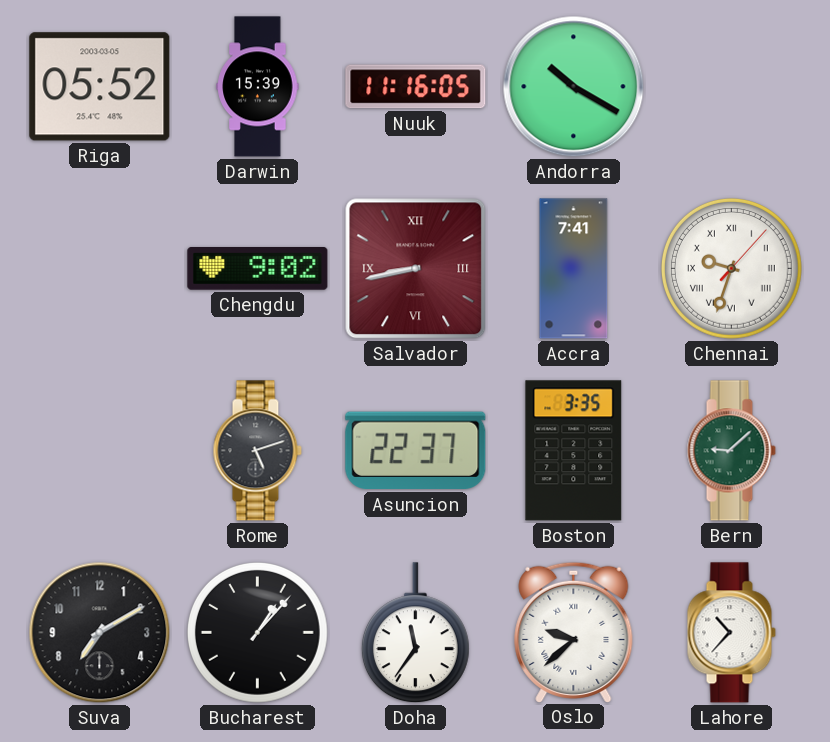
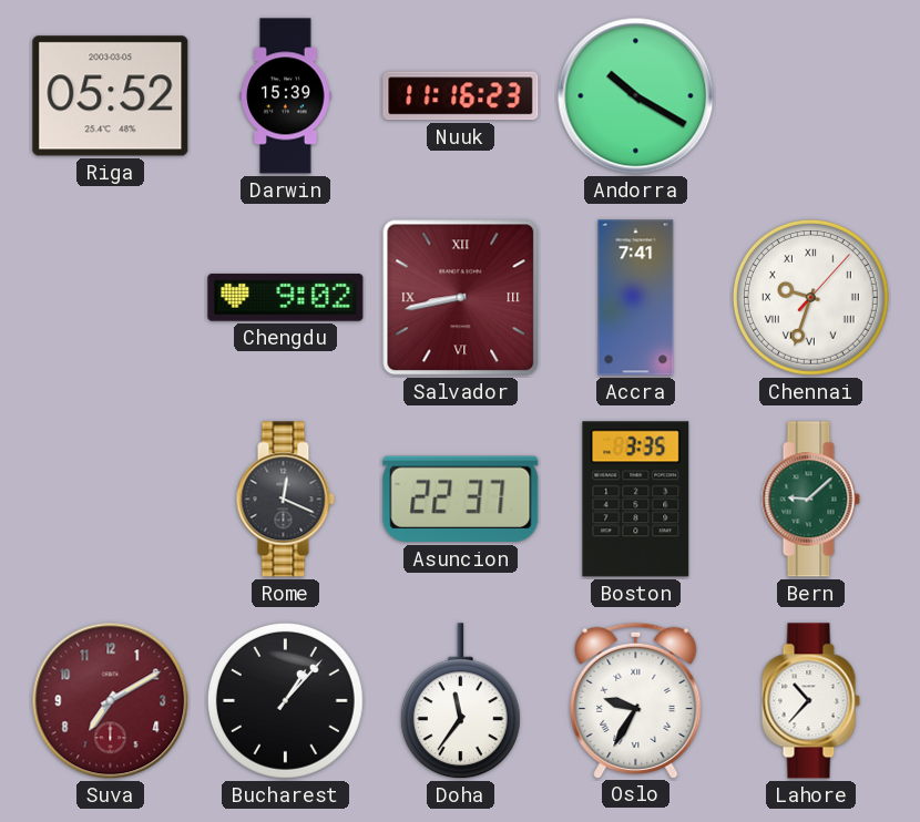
Nuuk: 11:16:05 -> 11:16:23
Rome: 5:12 -> 12:19
Suva dial: black -> burgundy
Oslo: 9:38 -> 9:35
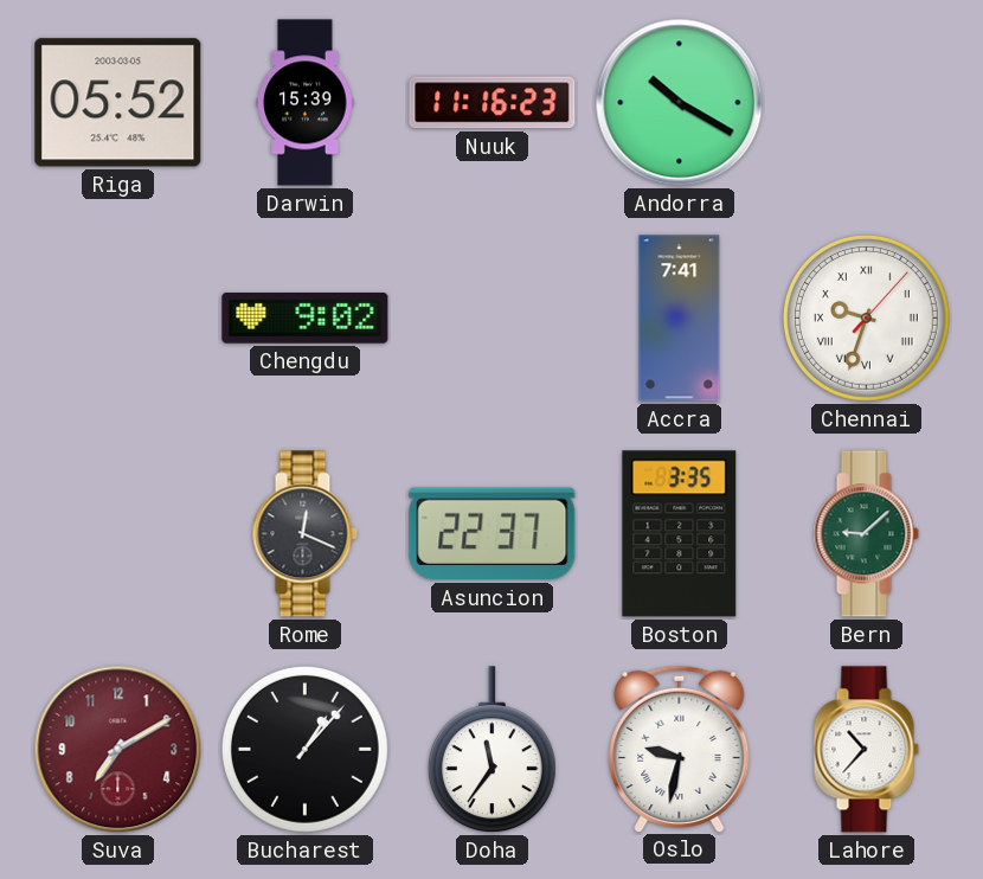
Salvador: 8:43 -> none
Oslo: 9:35 -> 9:32
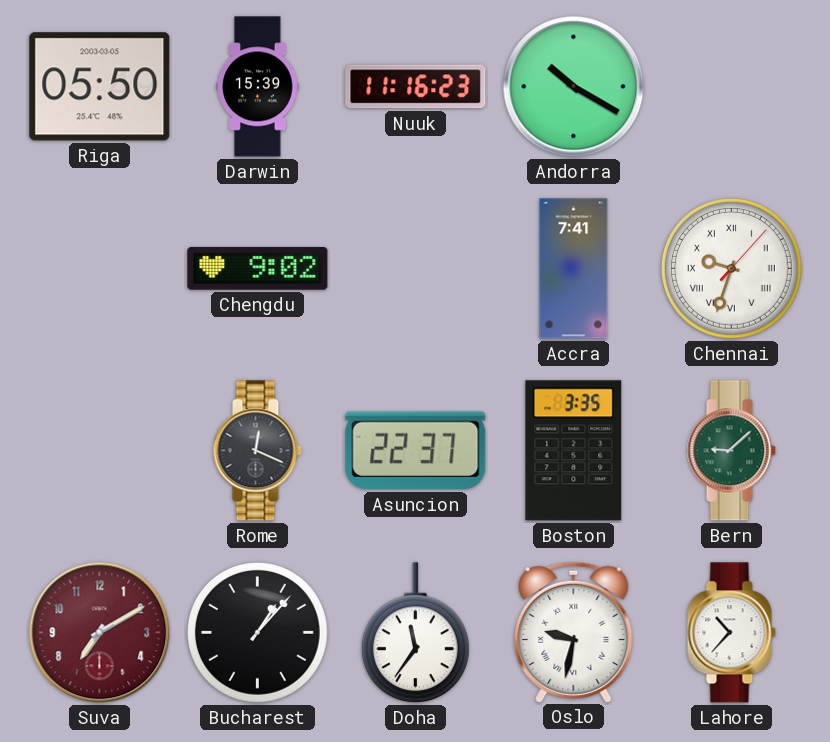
Riga: 05:52 -> 05:50
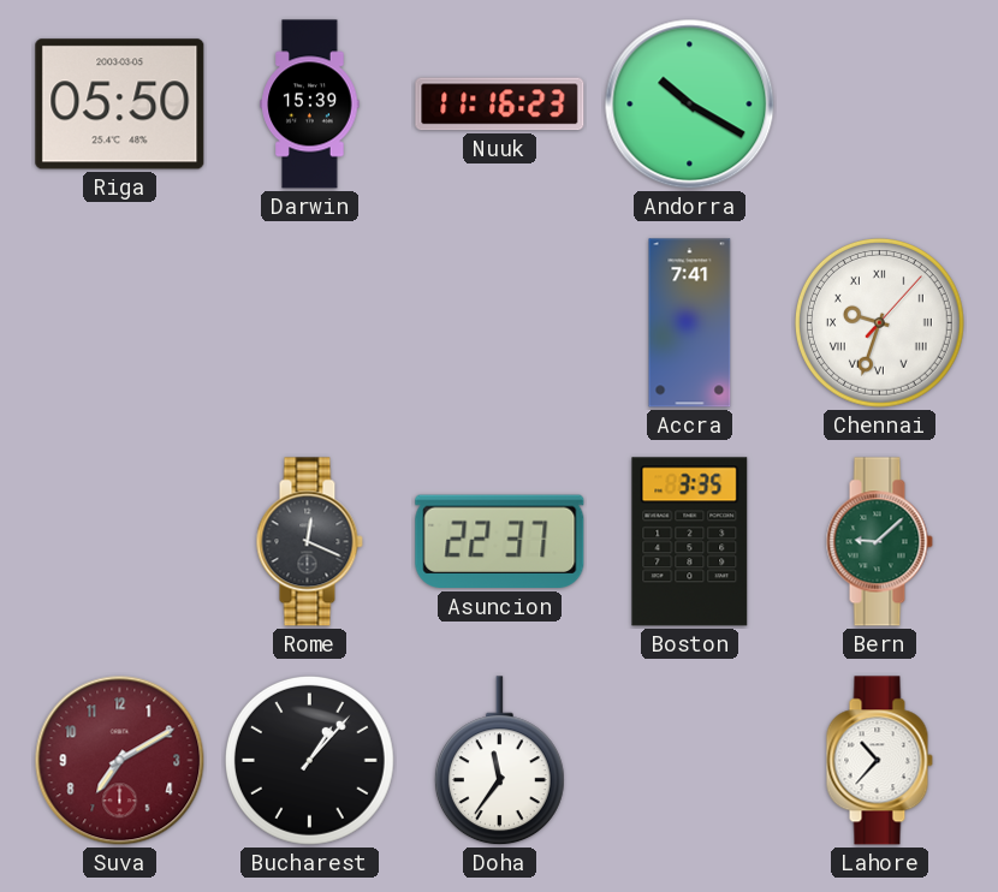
Chengdu: 9:02 -> none
Oslo: 9:32 -> none
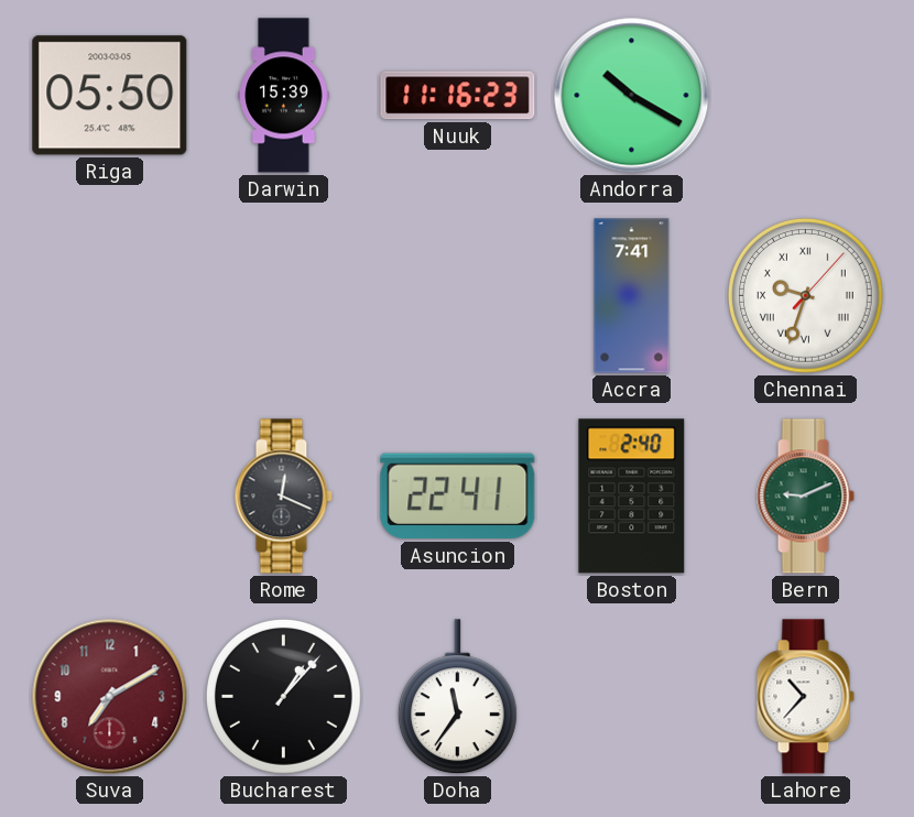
Asuncion: 22:37 -> 22:41
Boston: 3:35 -> 2:40
Bern: 9:08 -> 9:11
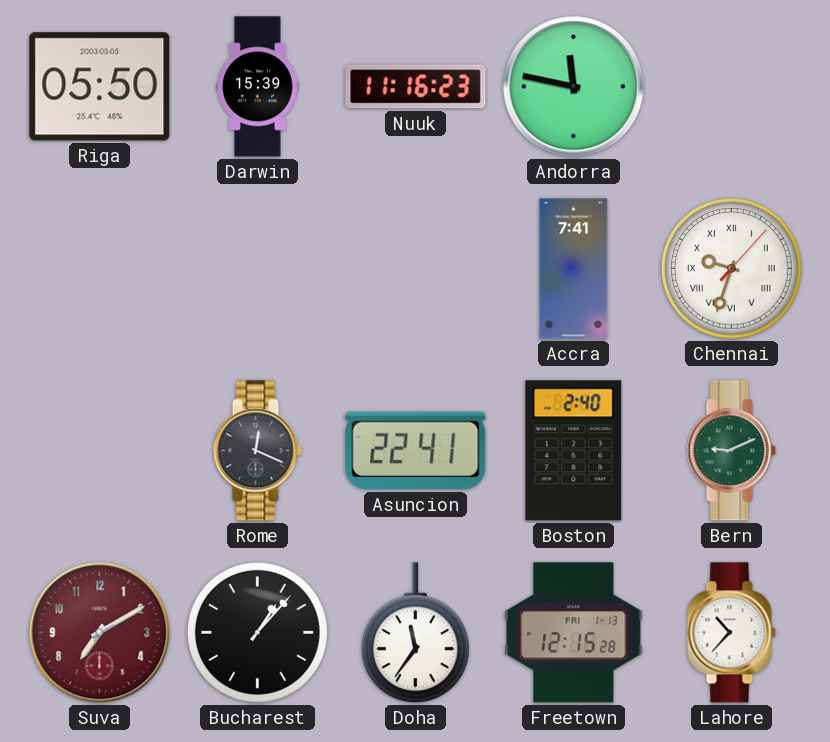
Andorra: 10:20 -> 11:47
Freetown: none -> 12:15
